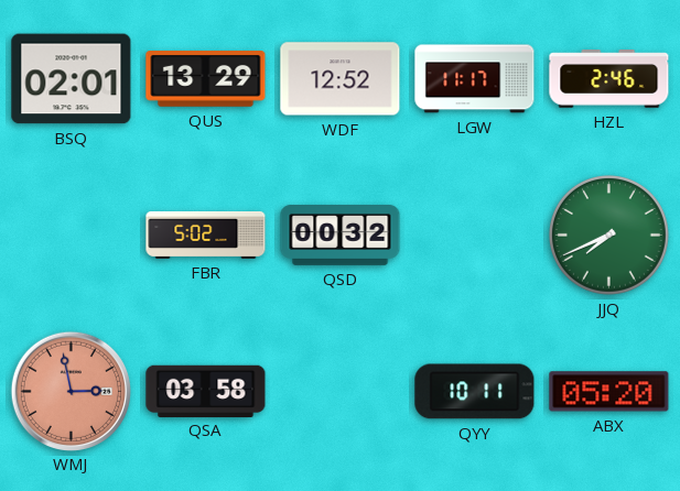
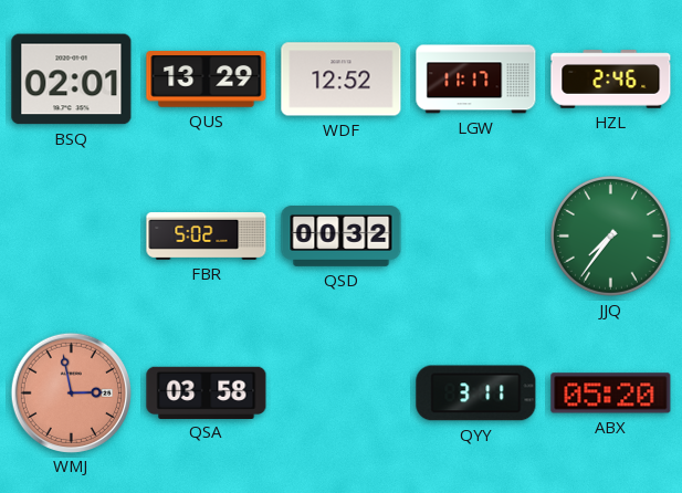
JJQ: 7:41 -> 7:36
QYY: 10:11 -> 3:11
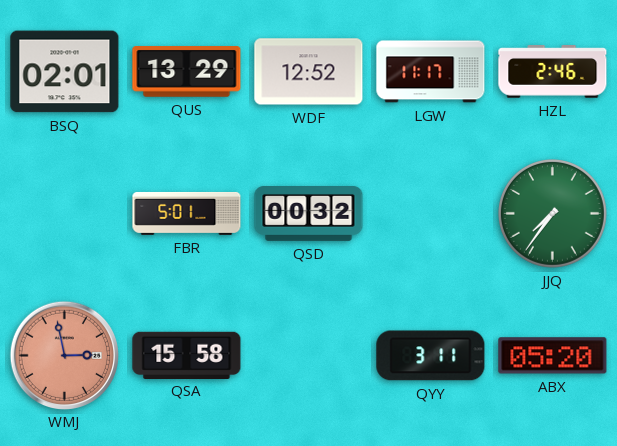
FBR: 5:02 -> 5:01
QSA: 03:58 -> 15:58
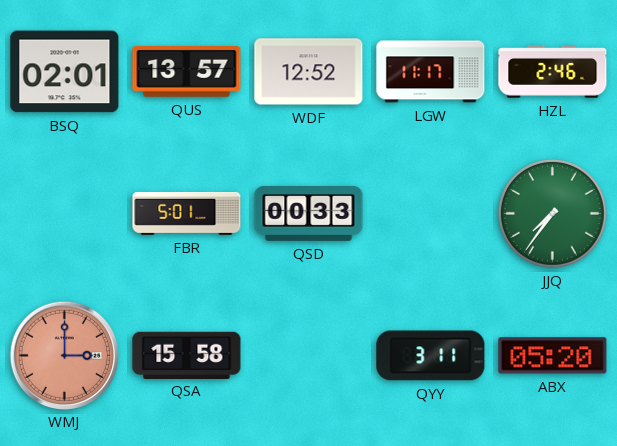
QUS: 13:29 -> 13:57
QSD: 00:32 -> 00:33
WMJ: 2:58 -> 3:00
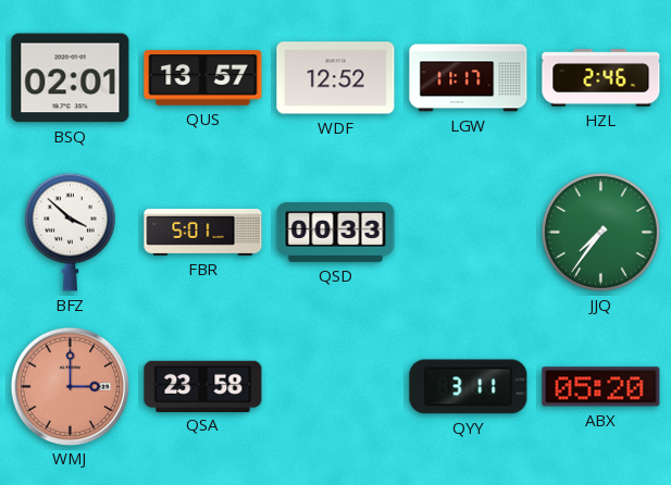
BFZ: none -> 3:52
QSA: 15:58 -> 23:58
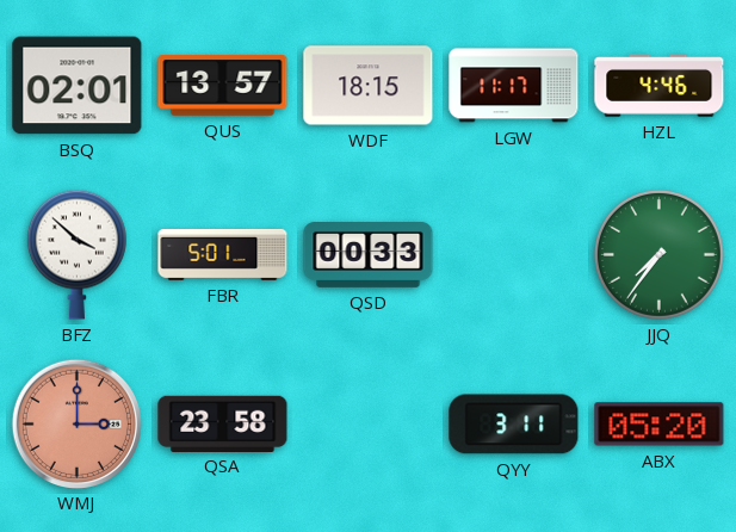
WDF: 12:52 -> 18:15
HZL: 2:46 -> 4:46
